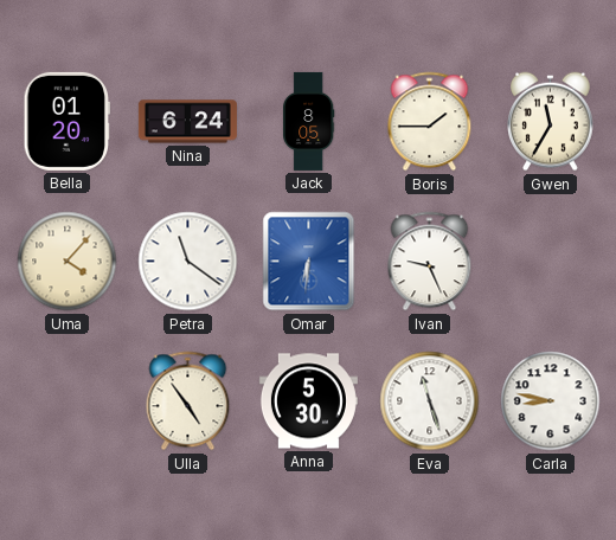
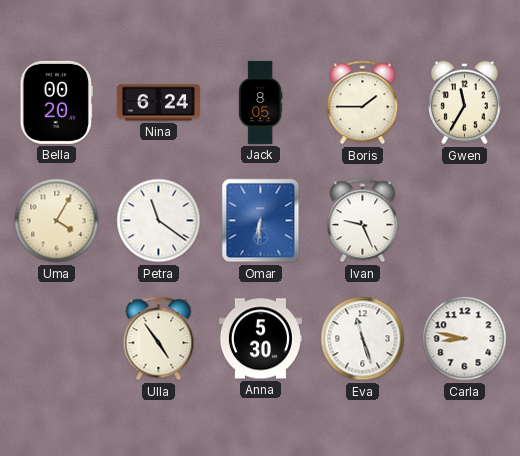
Bella: 01:20 -> 00:20
Uma: 4:07 -> 4:05
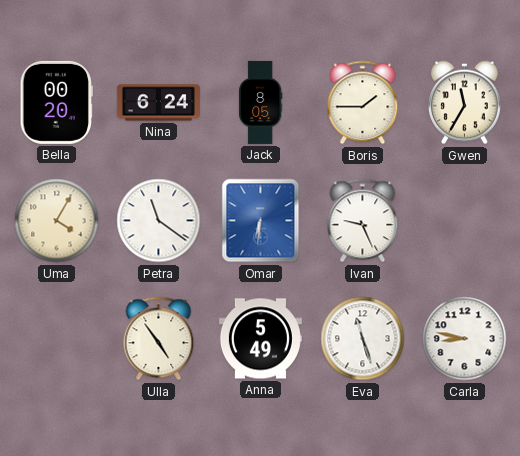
Anna: 5:30 -> 5:49
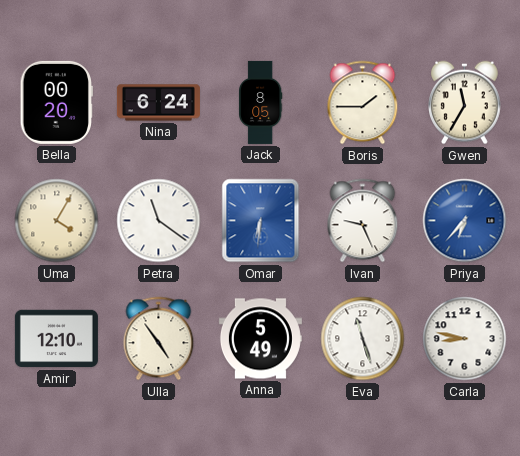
Priya: none -> 6:37
Amir: none -> 12:10
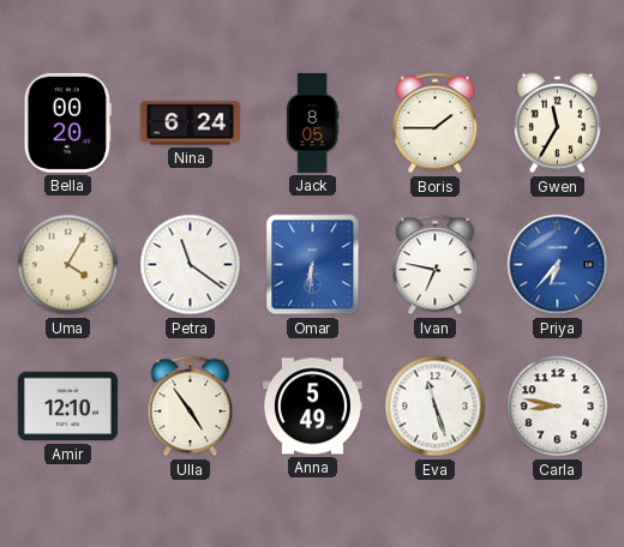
Ivan: 9:26 -> 6:47
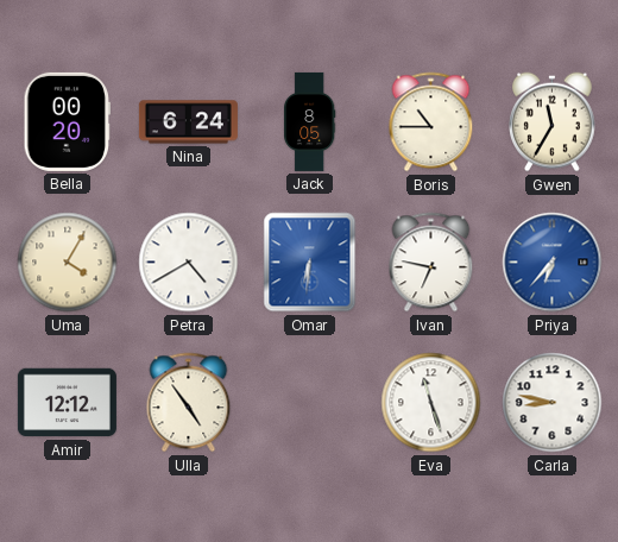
Boris: 1:45 -> 10:45
Petra: 11:21 -> 4:40
Amir: 12:10 -> 12:12
Anna: 5:49 -> none
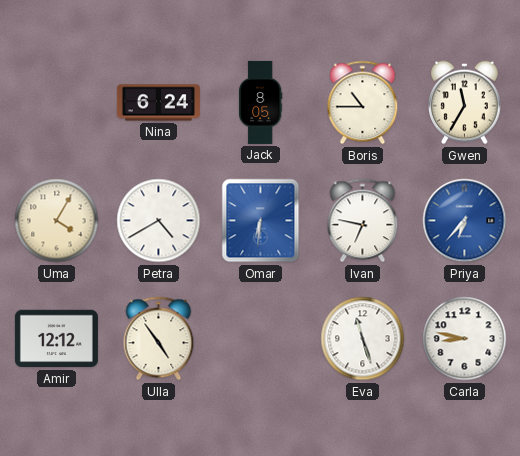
Bella: 00:20 -> none
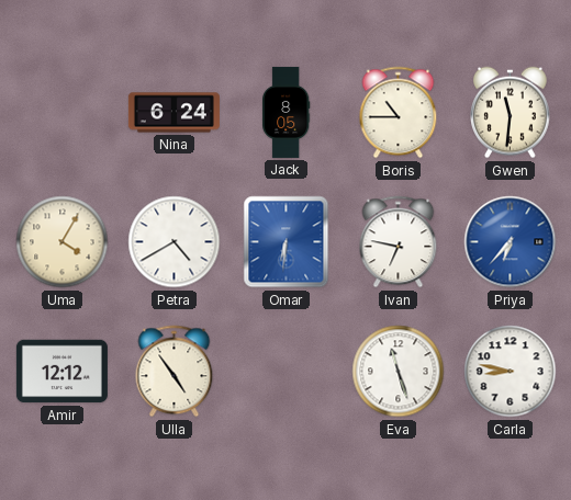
Gwen: 11:35 -> 11:31
